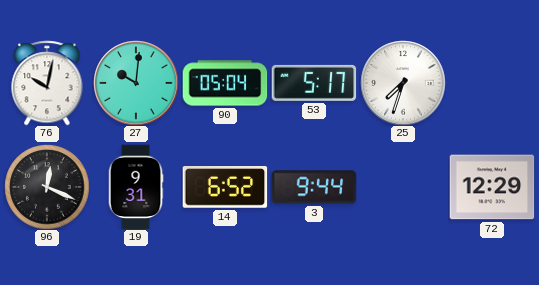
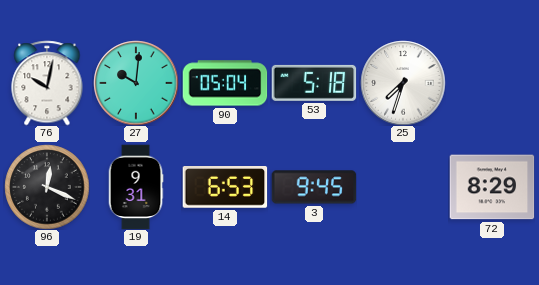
53: 5:17 -> 5:18
14: 6:52 -> 6:53
3: 9:44 -> 9:45
72: 12:29 -> 8:29
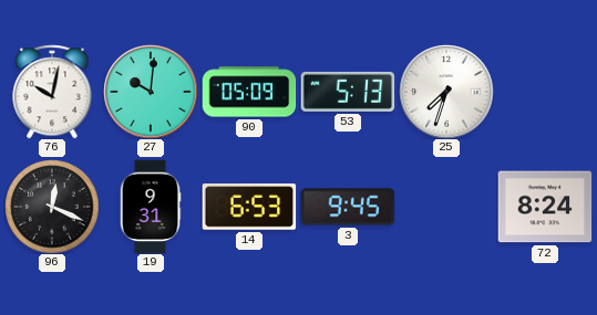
90: 05:04 -> 05:09
53: 5:18 -> 5:13
72: 8:29 -> 8:24
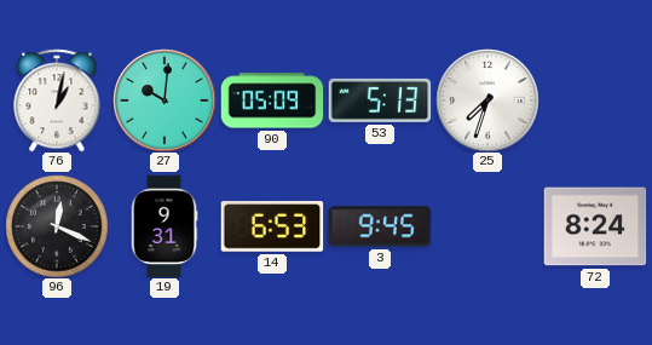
76: 10:02 -> 1:02
